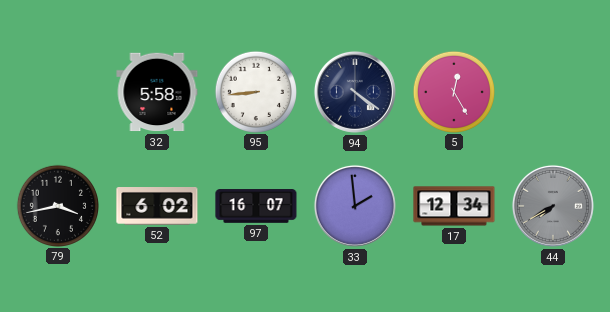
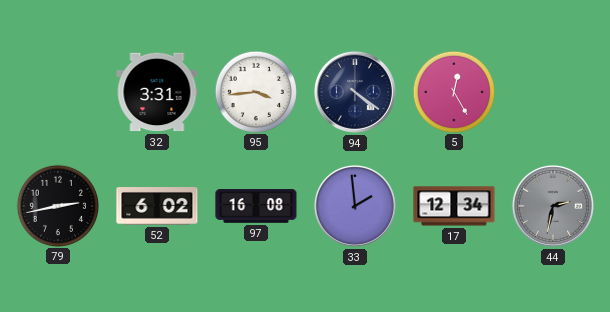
32: 5:58 -> 3:31
95: 8:44 -> 3:44
79: 3:43 -> 2:43
97: 16:07 -> 16:08
44: 7:40 -> 2:32
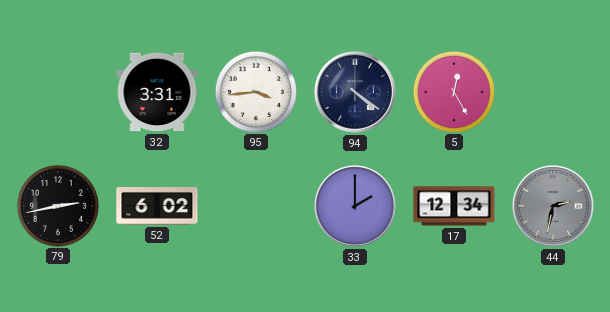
97: 16:08 -> none
33: 1:59 -> 2:00
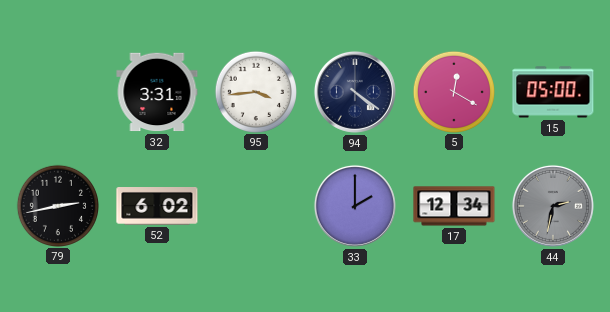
5: 12:25 -> 12:20
15: none -> 05:00
